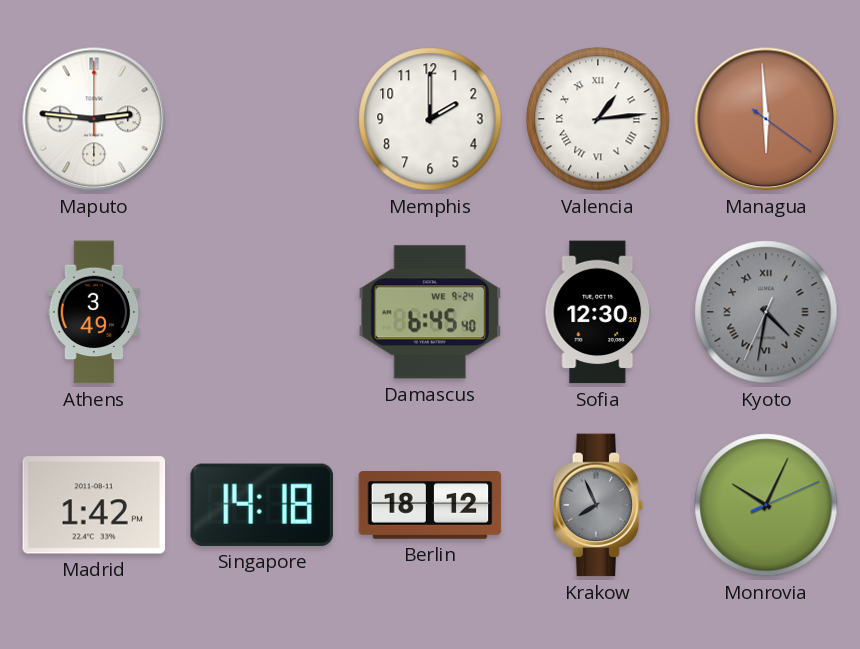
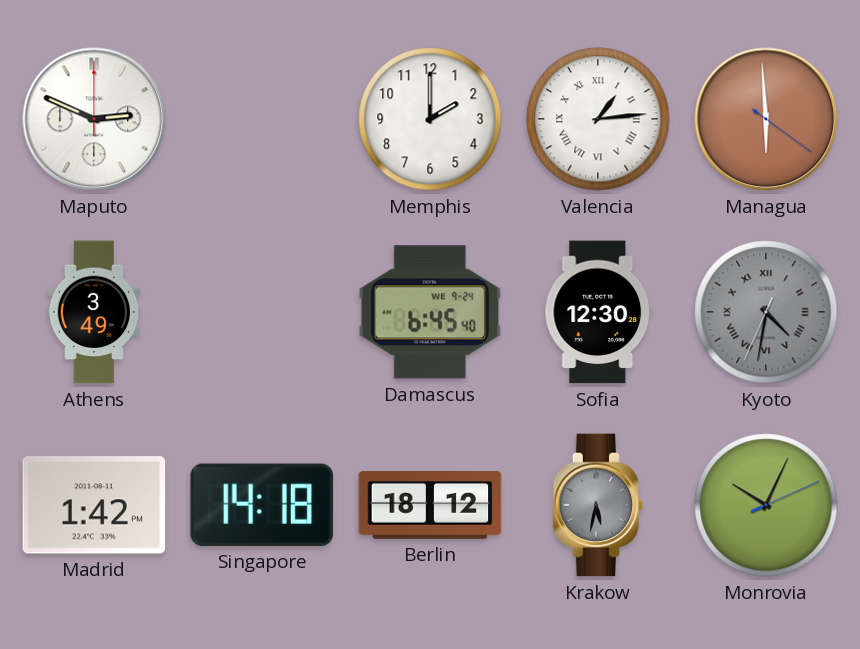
Maputo: 2:46 -> 2:49
Krakow: 7:56 -> 5:32
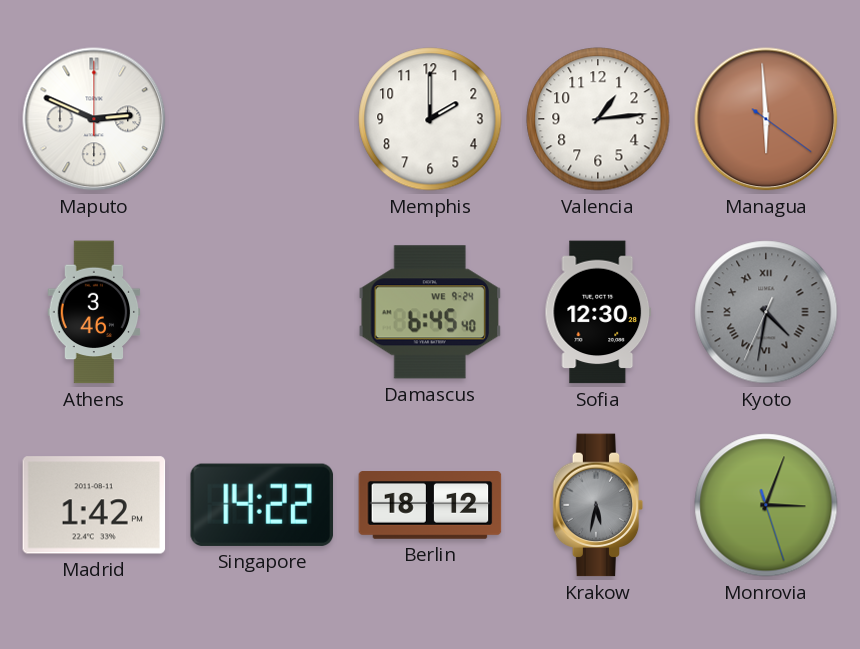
Valencia numerals: Roman -> Arabic
Athens: 3:49 -> 3:46
Singapore: 14:18 -> 14:22
Monrovia: 10:04 -> 3:03
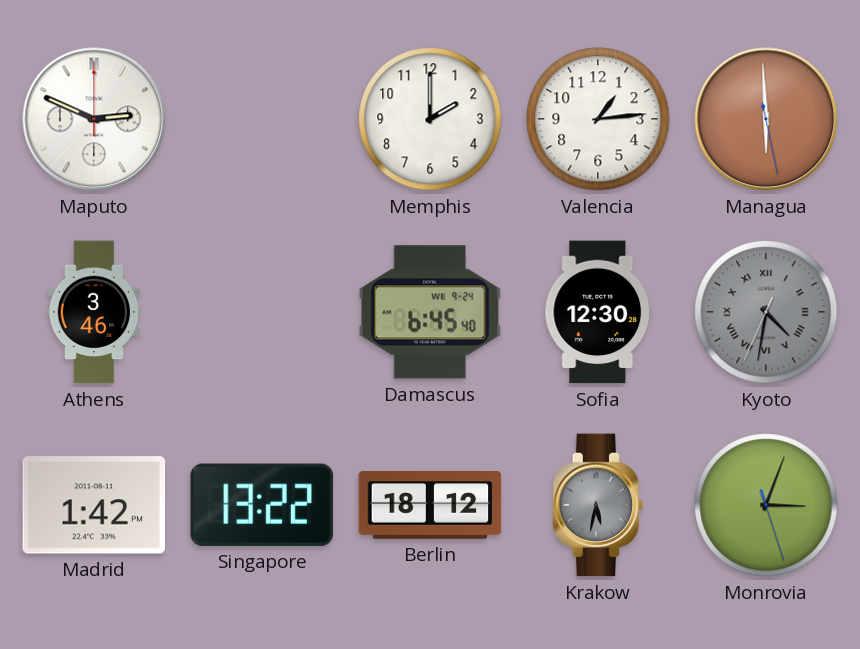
Managua: 5:59:21 -> 5:59:28
Singapore: 14:22 -> 13:22
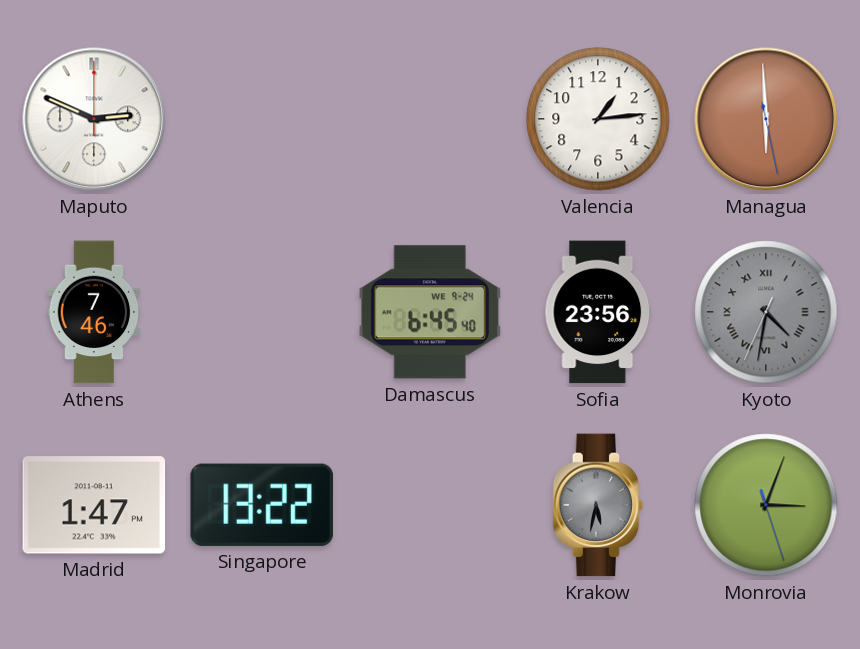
Memphis: 2:00 -> none
Athens: 3:46 -> 7:46
Sofia: 12:30 -> 23:56
Madrid: 1:42 -> 1:47
Berlin: 18:12 -> none
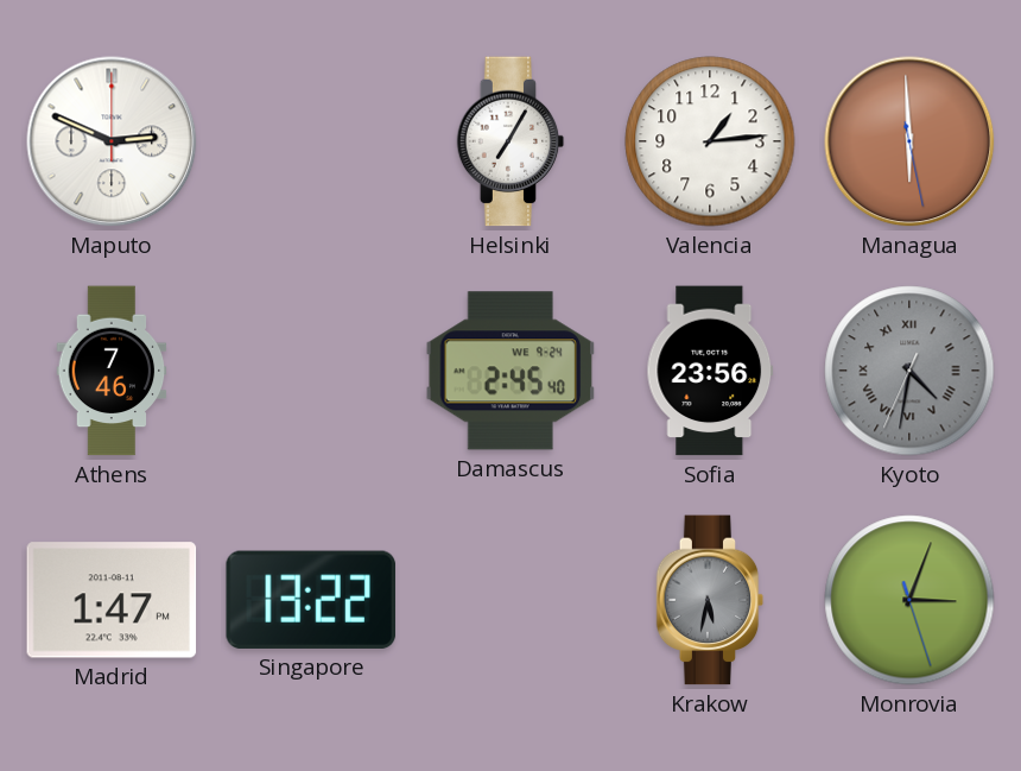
Helsinki: none -> 7:05
Damascus: 6:45 -> 2:45
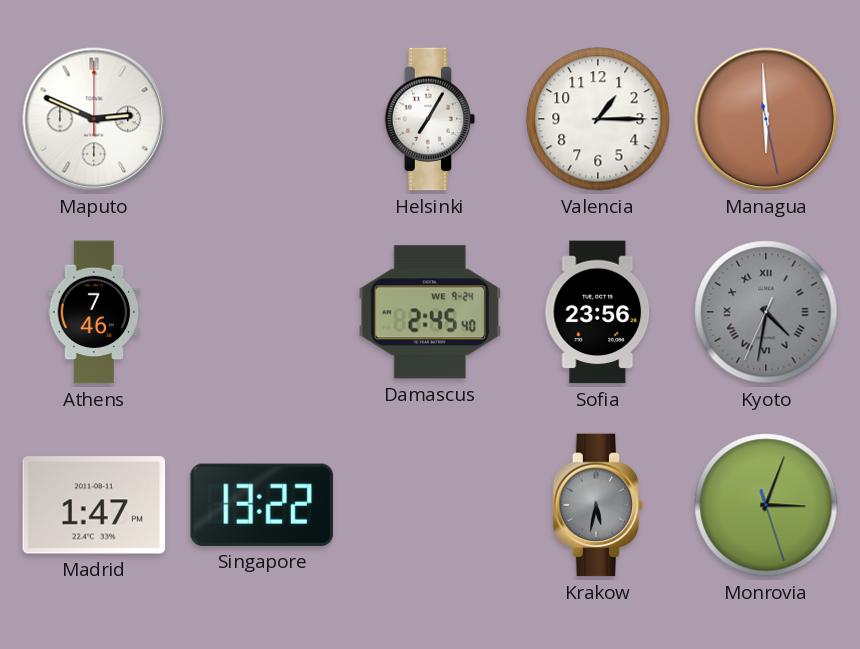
Valencia: 1:14 -> 1:15
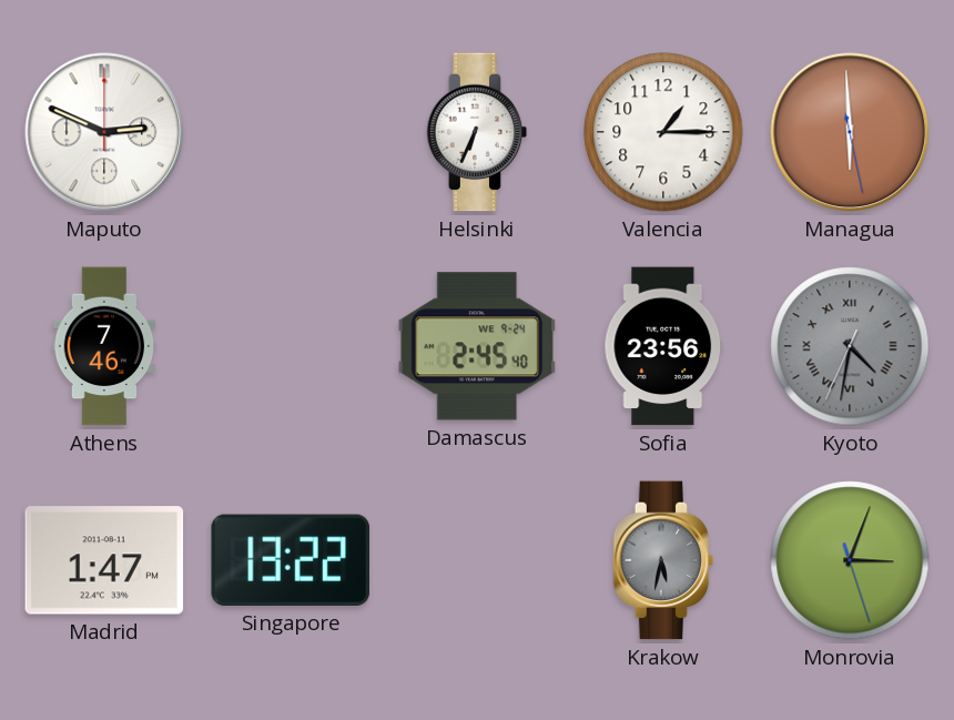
Helsinki: 7:05 -> 6:34
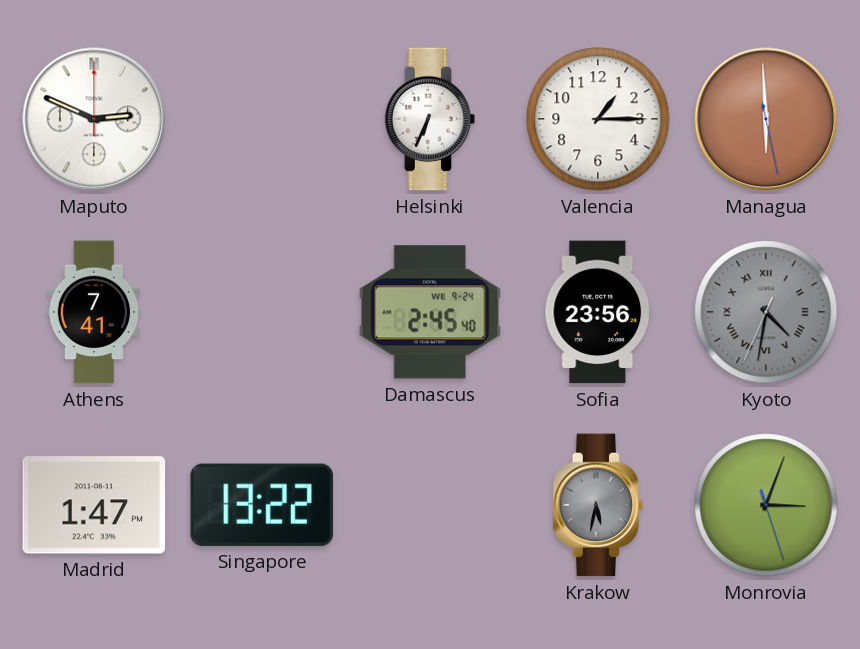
Athens: 7:46 -> 7:41
